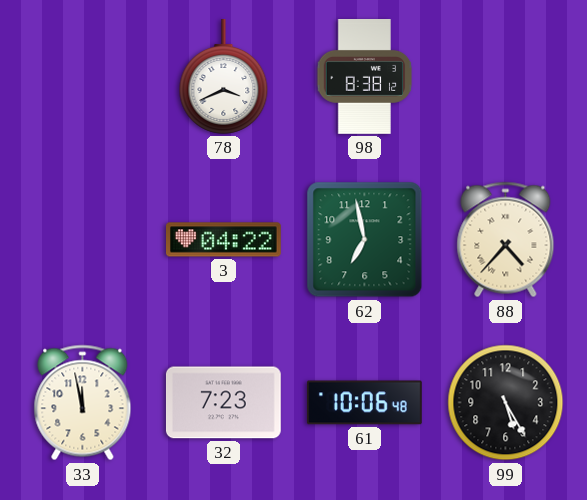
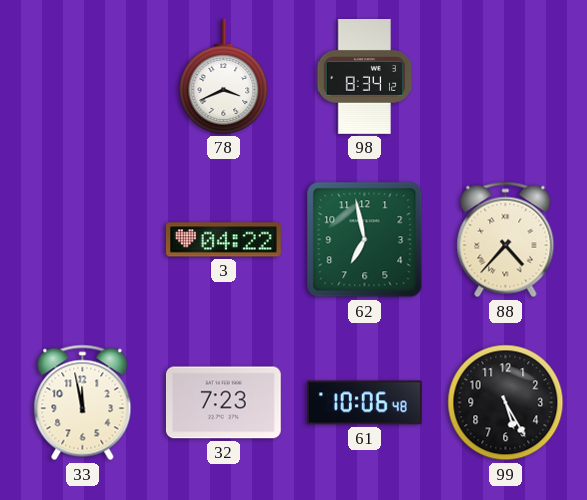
98: 8:38 -> 8:34
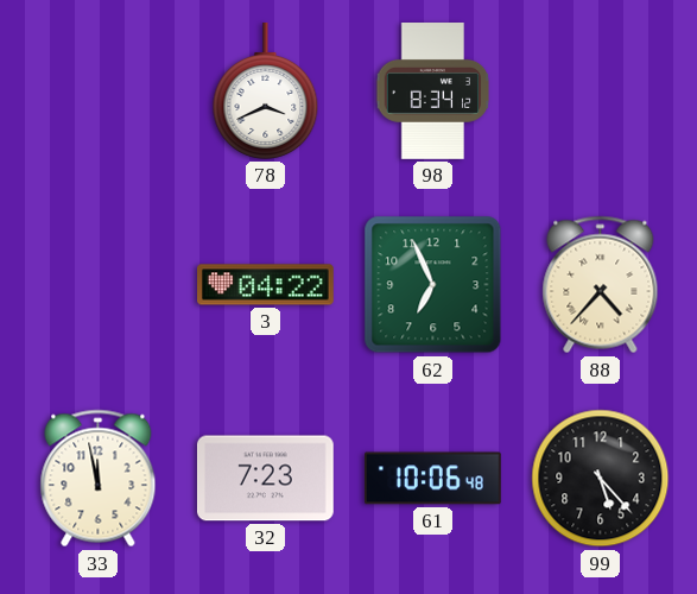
62: 6:58 -> 6:56
99: 5:25 -> 5:23
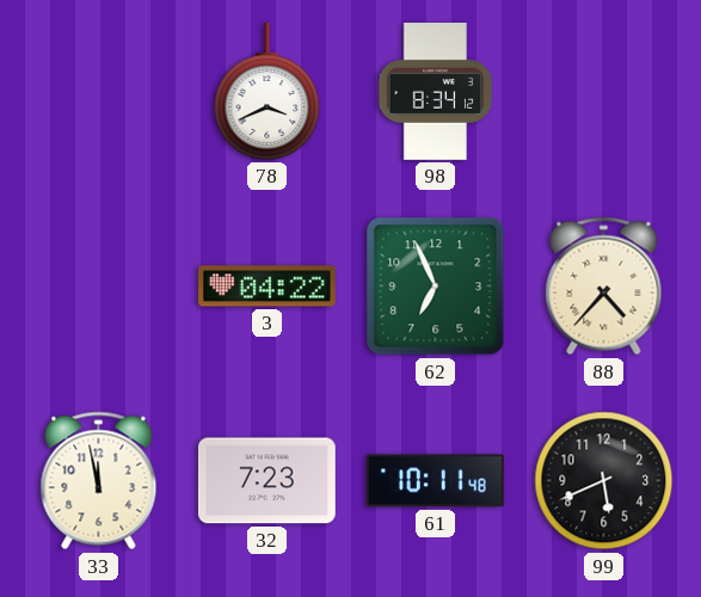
61: 10:06 -> 10:11
99: 5:23 -> 5:41
